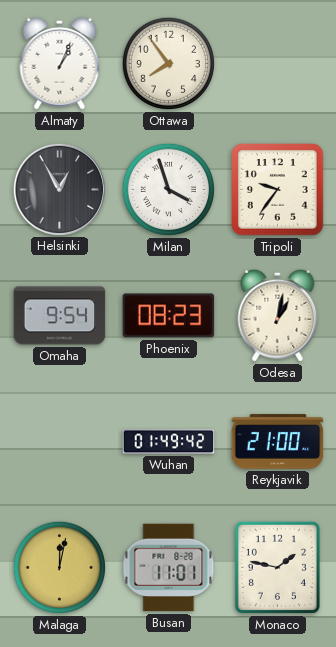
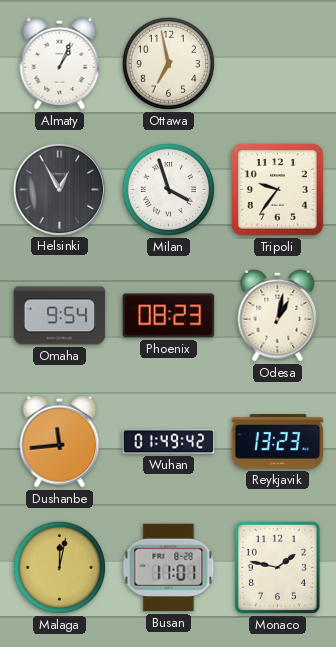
Ottawa: 7:54 -> 6:58
Dushanbe: none -> 11:44
Reykjavik: 21:00 -> 13:23
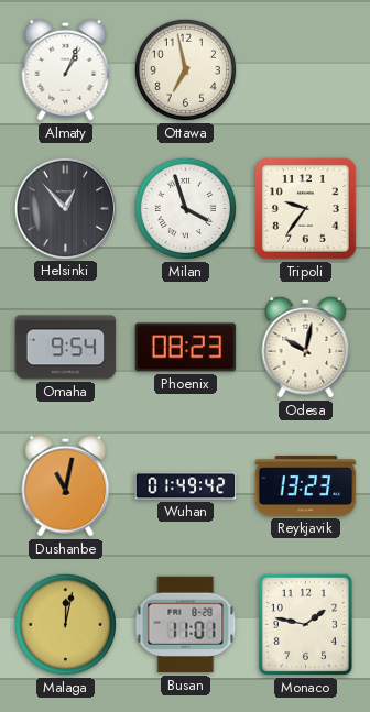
Helsinki: 12:55 -> 12:53
Odesa: 1:02 -> 10:02
Dushanbe: 11:44 -> 11:02
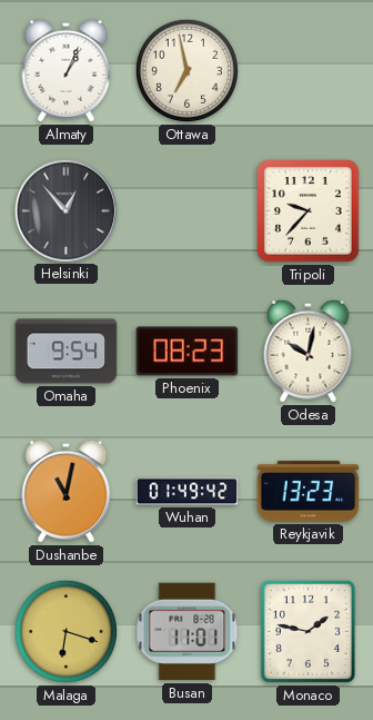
Milan: 3:57 -> none
Tripoli: 9:36 -> 9:37
Malaga: 12:02 -> 6:18
